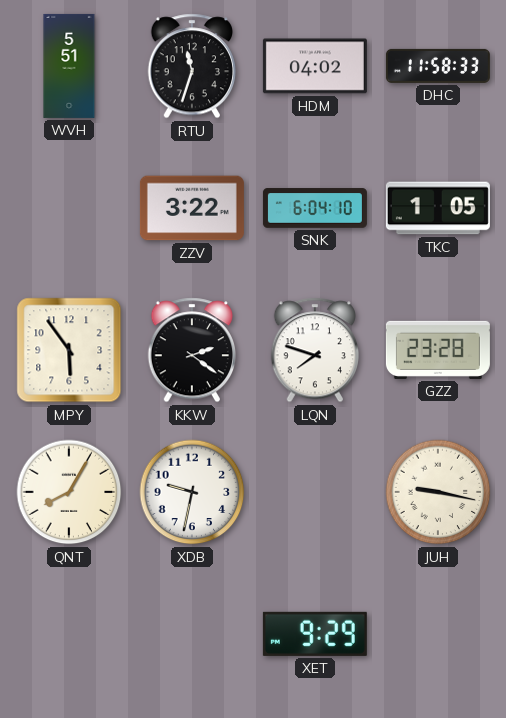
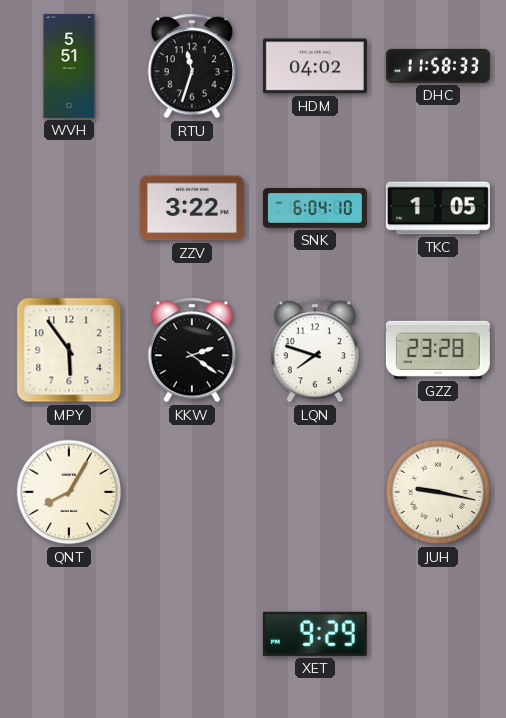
XDB: 9:32 -> none
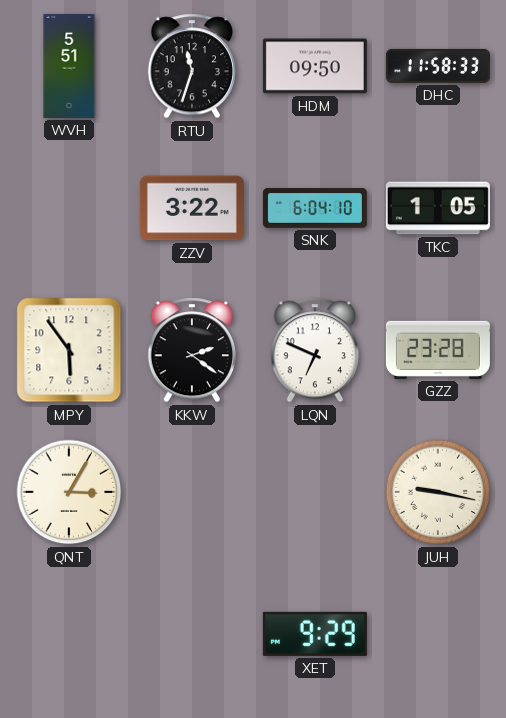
HDM: 04:02 -> 09:50
LQN: 7:48 -> 6:49
QNT: 8:05 -> 3:05
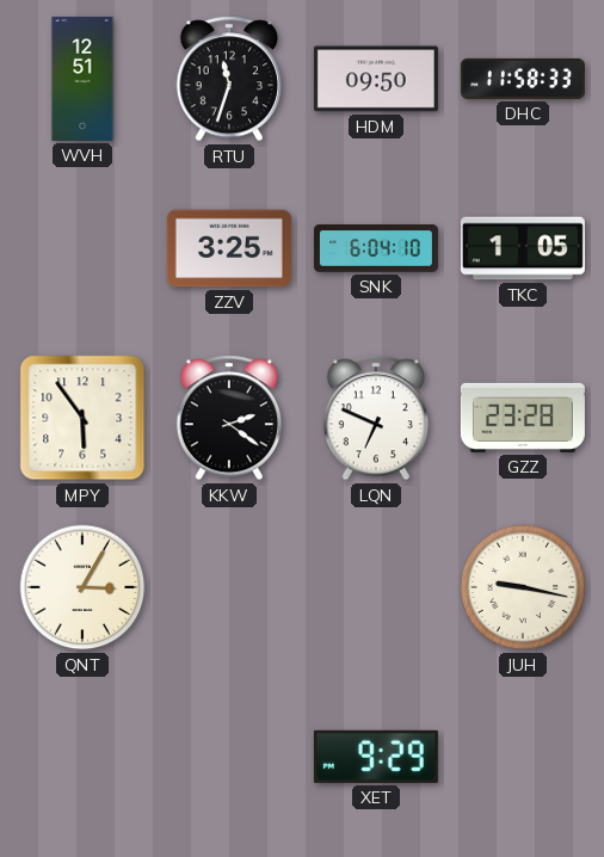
WVH: 5:51 -> 12:51
ZZV: 3:22 -> 3:25
